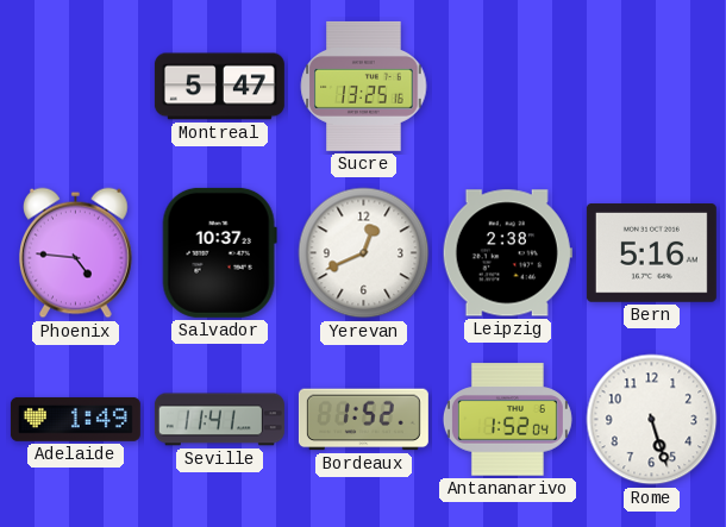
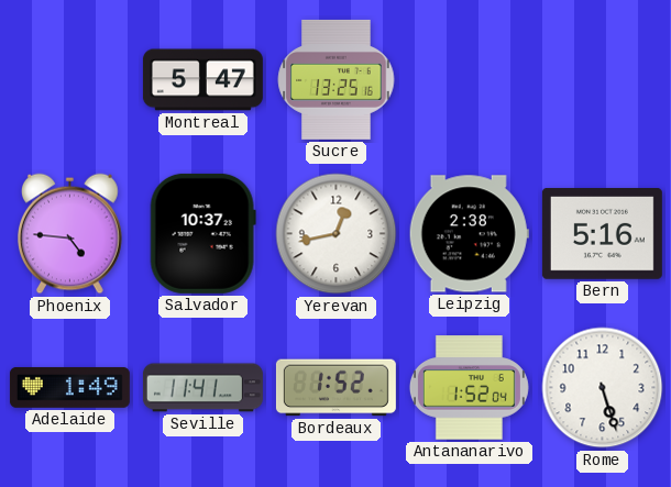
Yerevan: 12:41 -> 12:43
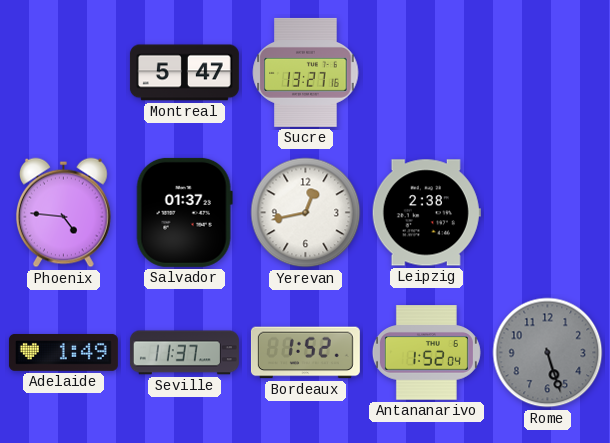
Sucre: 13:25 -> 13:27
Salvador: 10:37 -> 01:37
Bern: 5:16 -> none
Seville: 11:41 -> 11:37
Rome dial: white -> grey
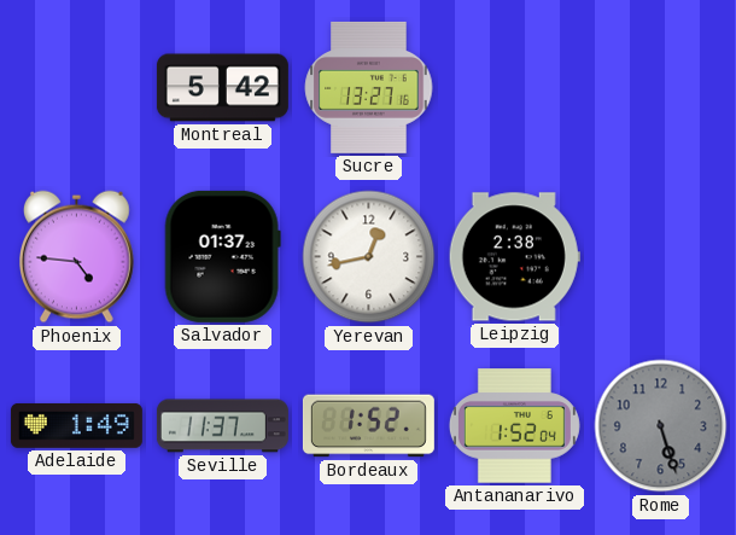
Montreal: 5:47 -> 5:42
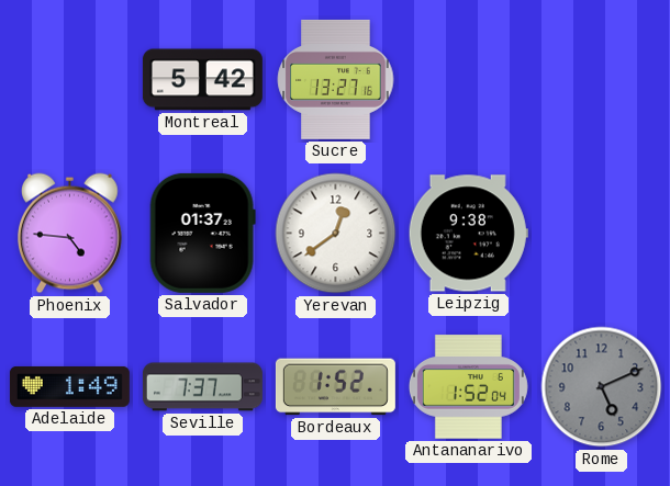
Yerevan: 12:43 -> 12:39
Leipzig: 2:38 -> 9:38
Seville: 11:37 -> 7:37
Rome: 5:27 -> 5:11
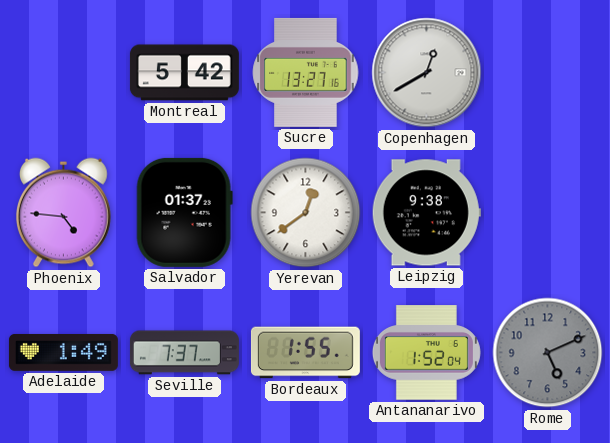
Copenhagen: none -> 12:40
Bordeaux: 1:52 -> 1:55
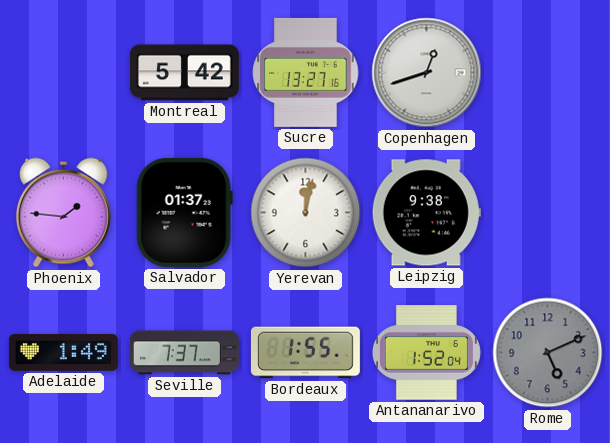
Copenhagen: 12:40 -> 12:42
Phoenix: 4:46 -> 1:46
Yerevan: 12:39 -> 12:02
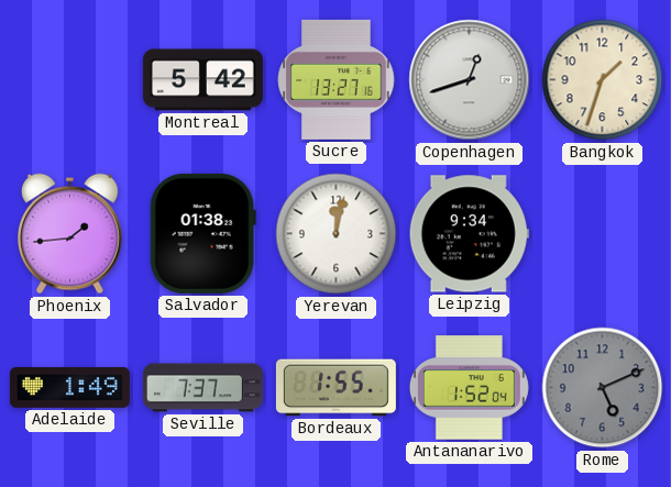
Bangkok: none -> 1:33
Phoenix: 1:46 -> 1:44
Salvador: 01:37 -> 01:38
Leipzig: 9:38 -> 9:34
